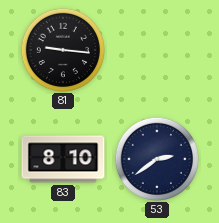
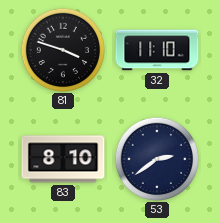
81: 9:16 -> 3:48
32: none -> 11:10
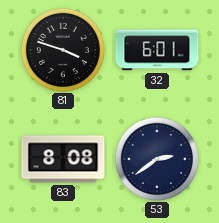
32: 11:10 -> 6:01
83: 8:10 -> 8:08
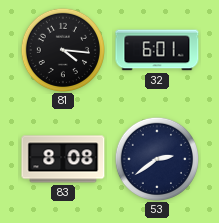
81: 3:48 -> 4:16
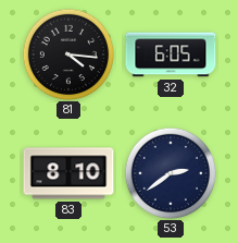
32: 6:01 -> 6:05
83: 8:08 -> 8:10
